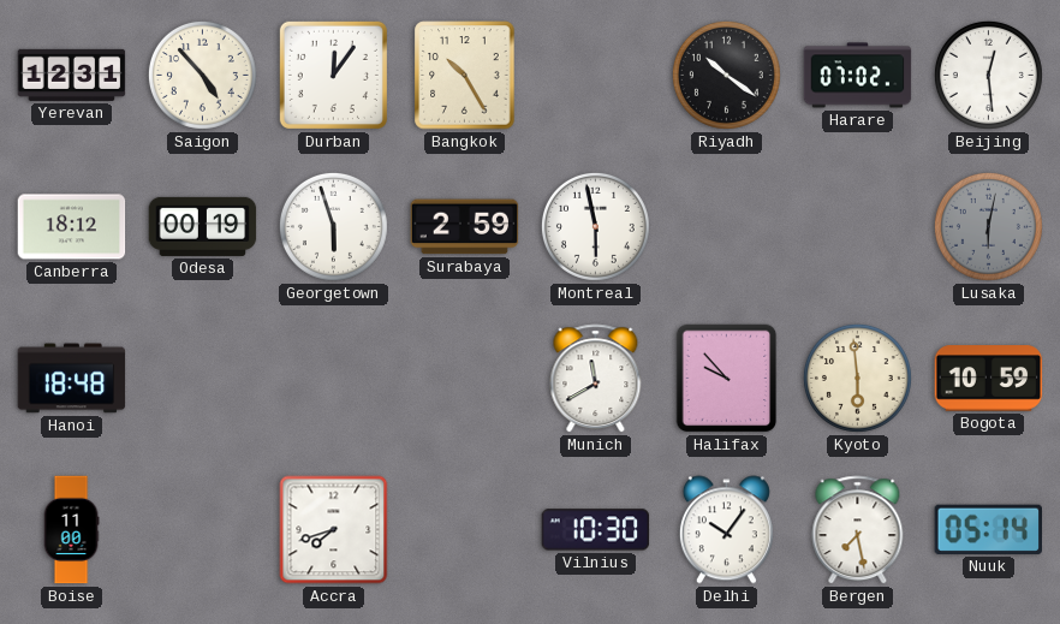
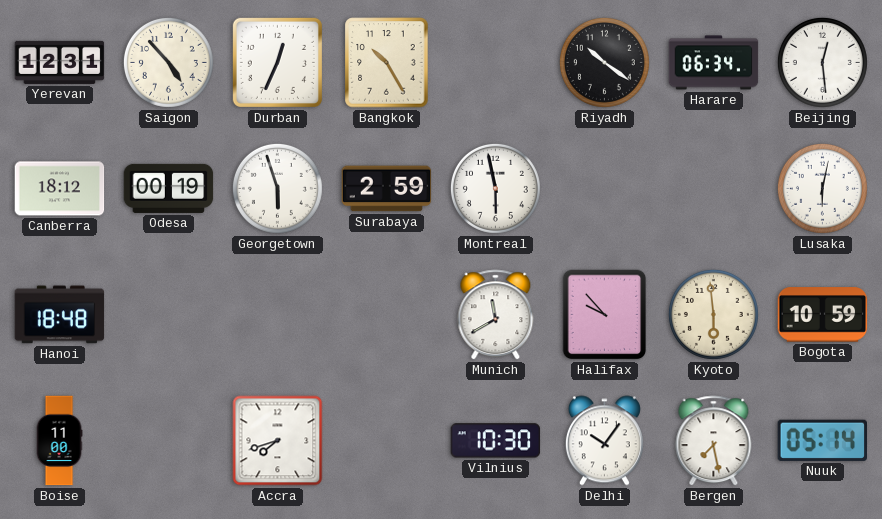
Durban: 12:06 -> 12:34
Harare: 07:02 -> 06:34
Lusaka dial: grey -> white
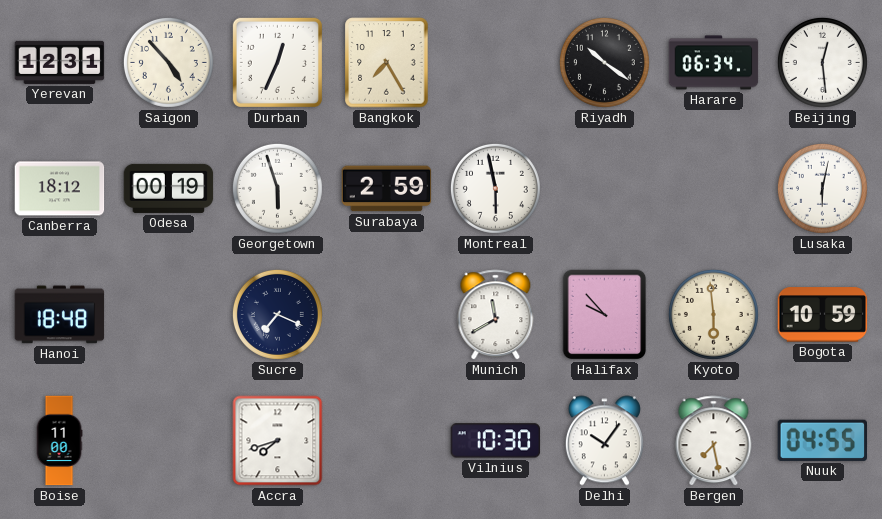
Bangkok: 10:25 -> 7:25
Sucre: none -> 7:19
Nuuk: 05:14 -> 04:55
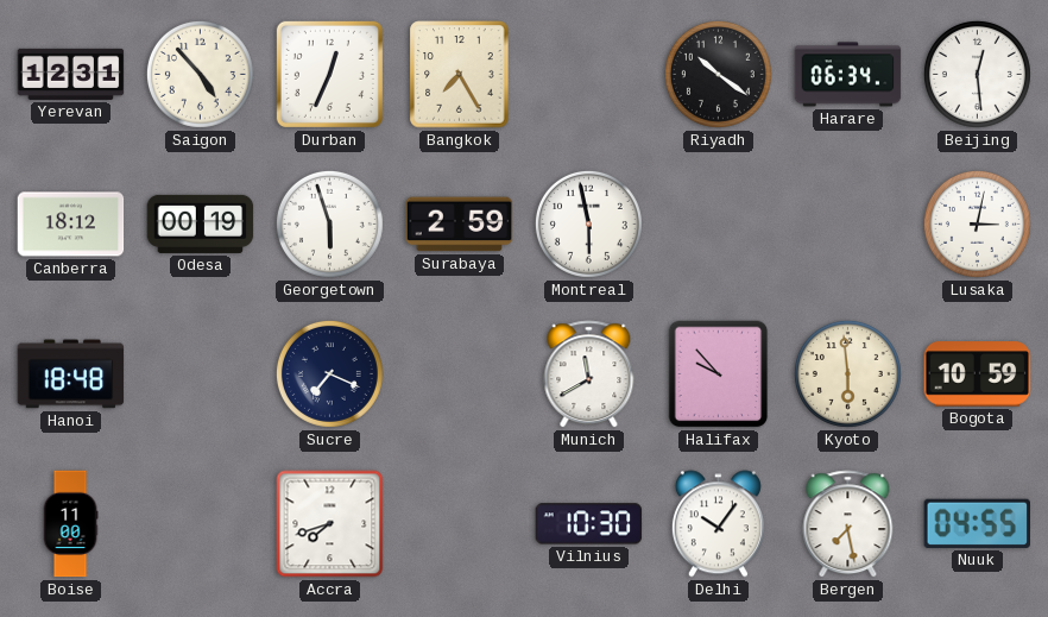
Lusaka: 6:02 -> 3:02
